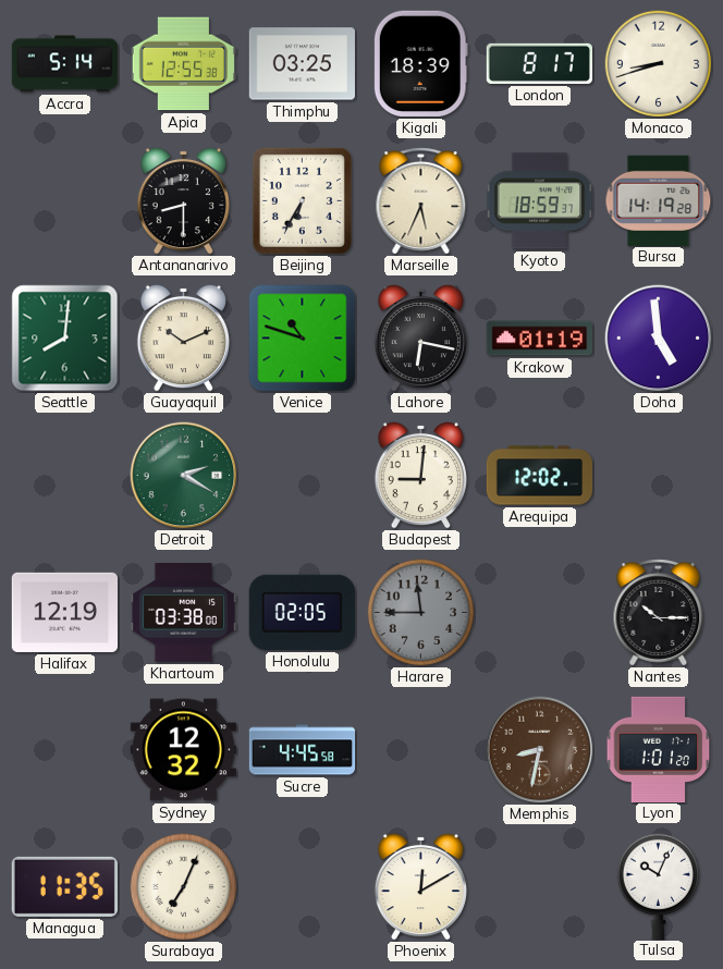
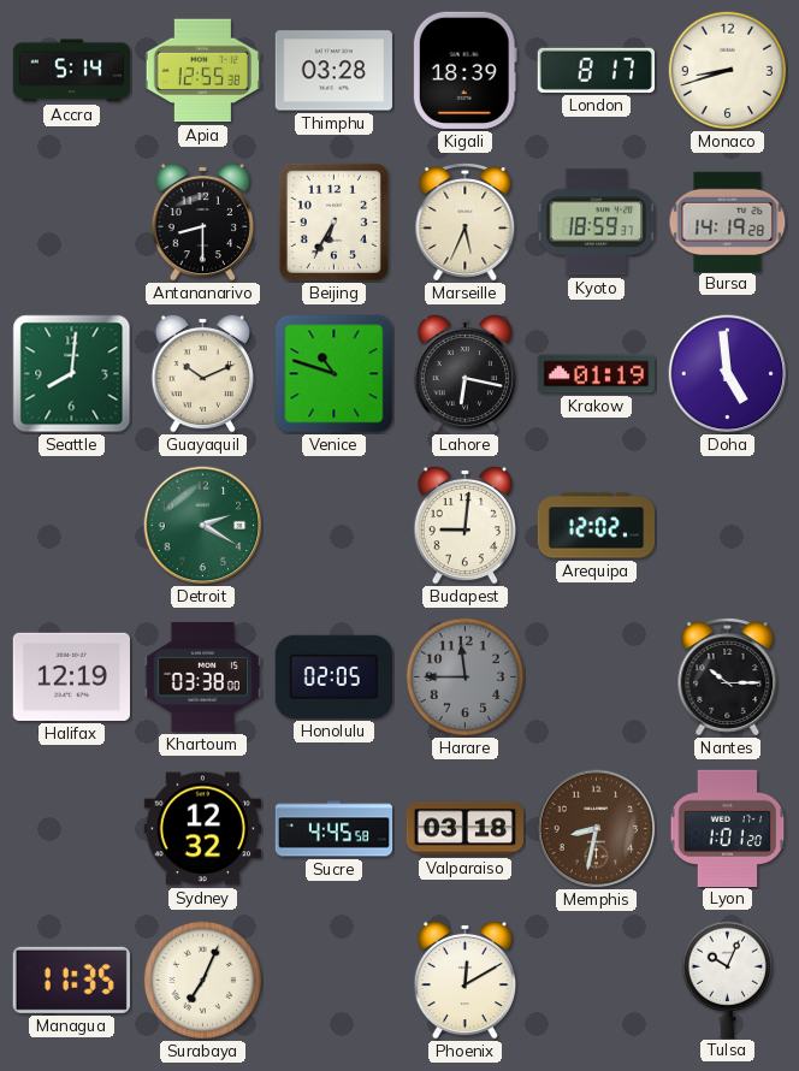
Thimphu: 03:25 -> 03:28
Valparaiso: none -> 03:18
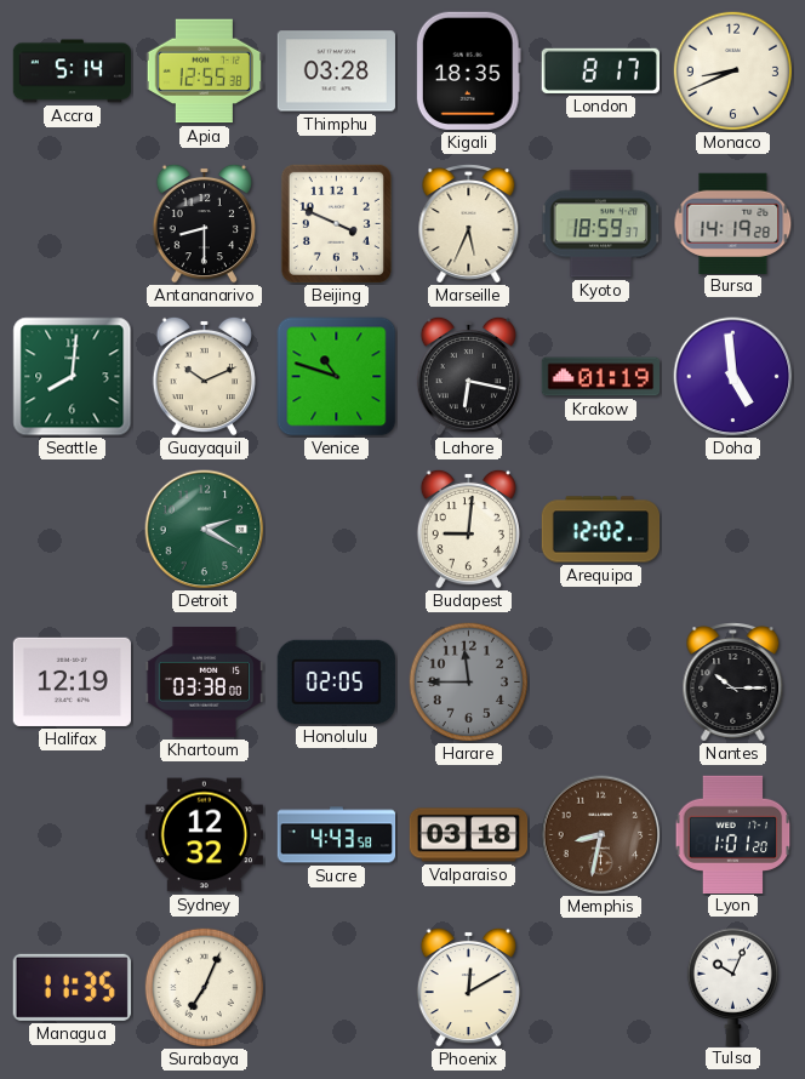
Kigali: 18:39 -> 18:35
Monaco: 8:42 -> 8:41
Beijing: 6:35 -> 3:49
Sucre: 4:45 -> 4:43
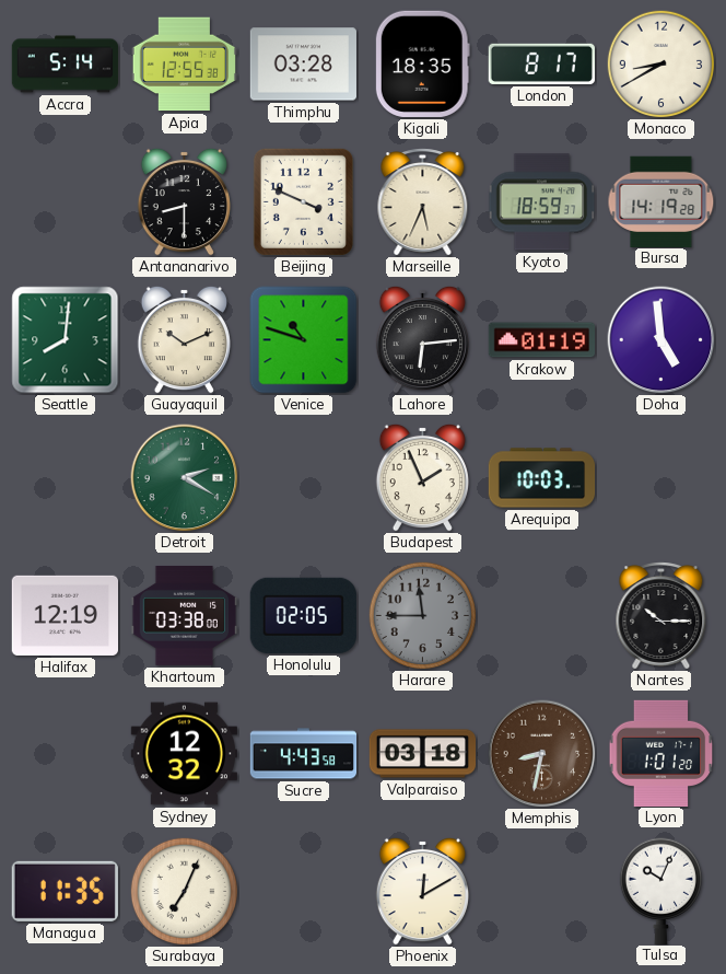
Monaco: 8:41 -> 8:40
Lahore: 6:17 -> 6:14
Budapest: 9:01 -> 1:56
Arequipa: 12:02 -> 10:03
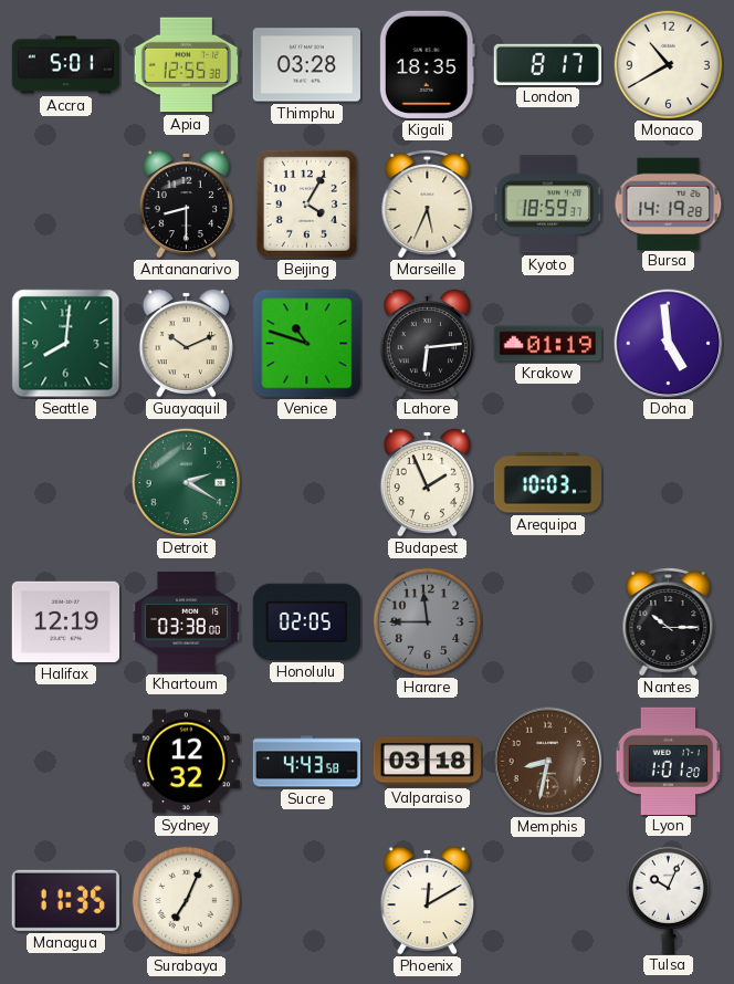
Accra: 5:14 -> 5:01
Monaco: 8:40 -> 10:40
Beijing: 3:49 -> 4:05
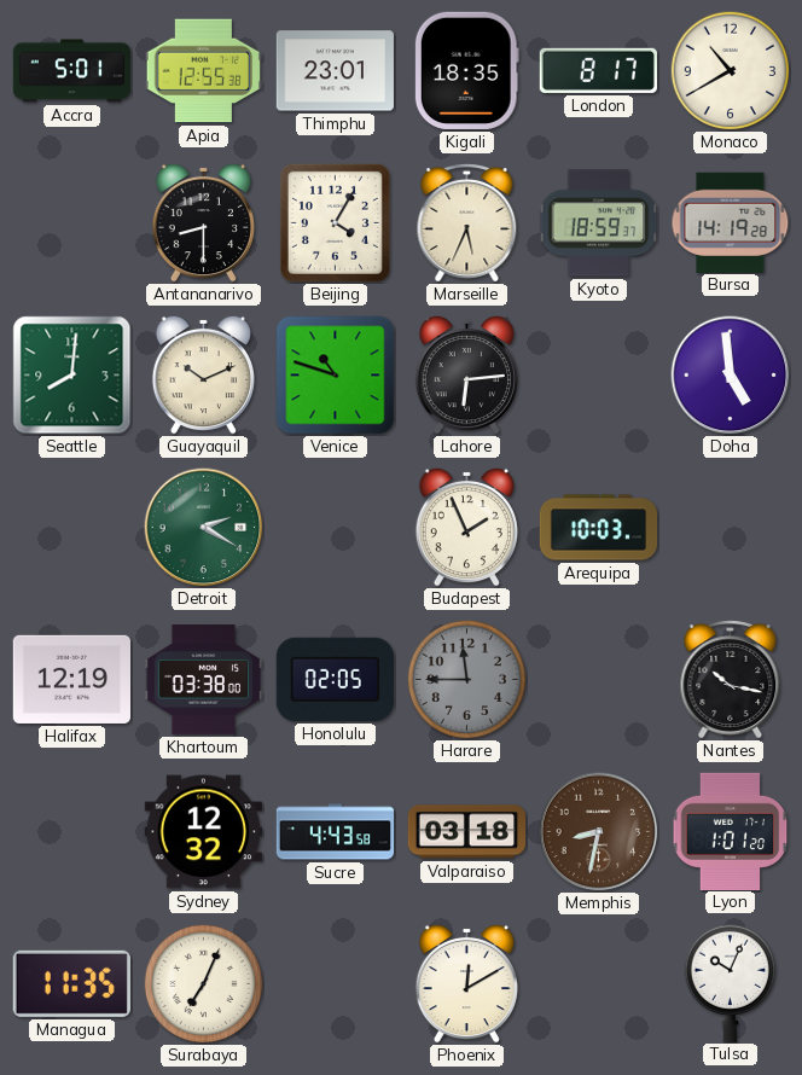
Thimphu: 03:28 -> 23:01
Krakow: 01:19 -> none
Nantes: 10:15 -> 10:17
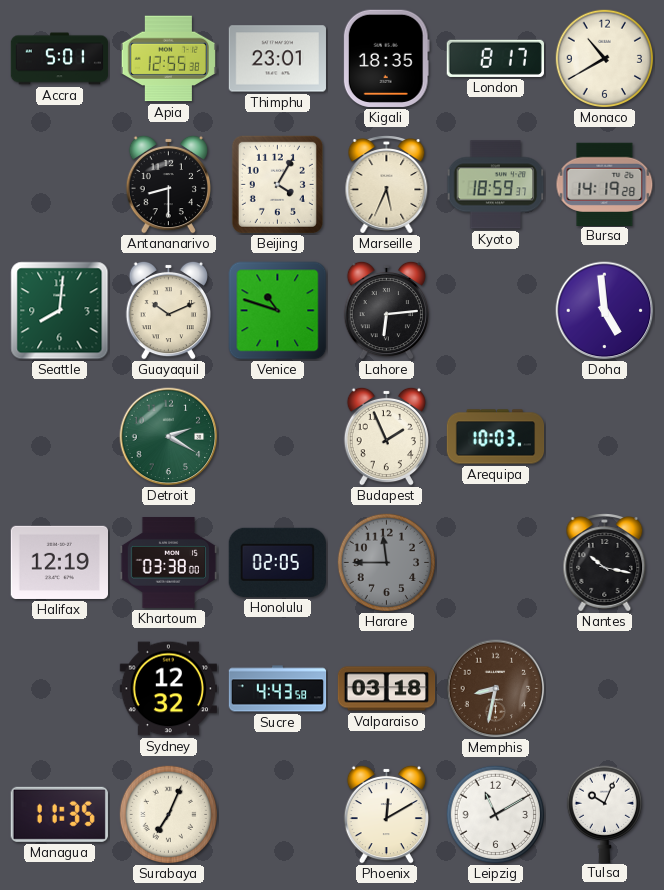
Lyon: 1:01 -> none
Leipzig: none -> 11:10
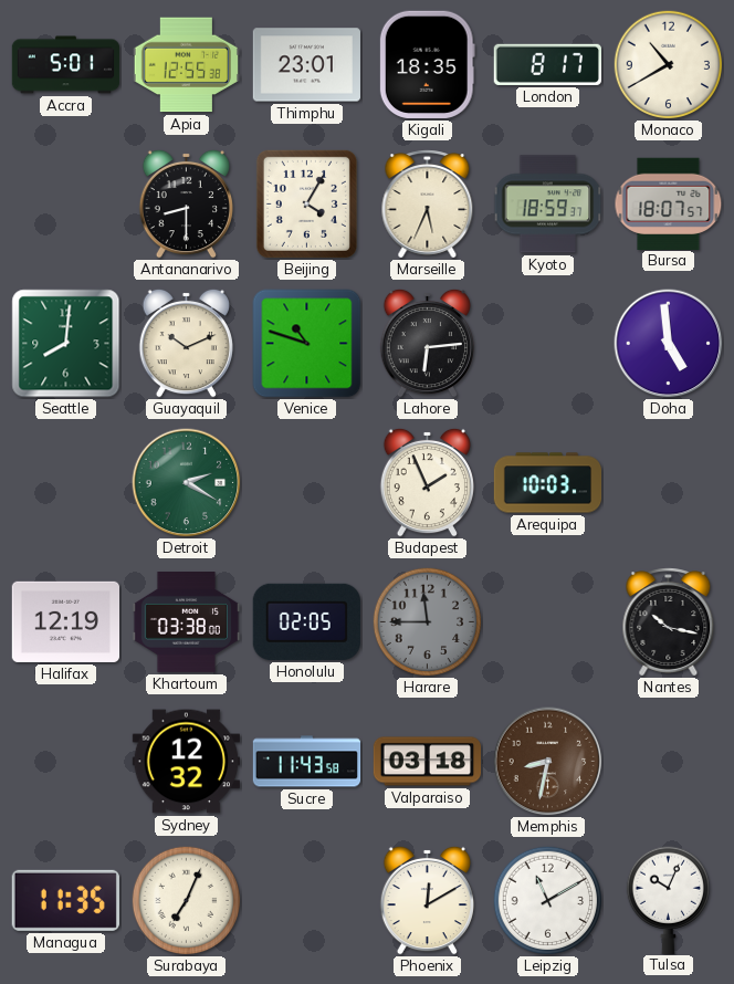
Bursa: 14:19 -> 18:07
Sucre: 4:43 -> 11:43
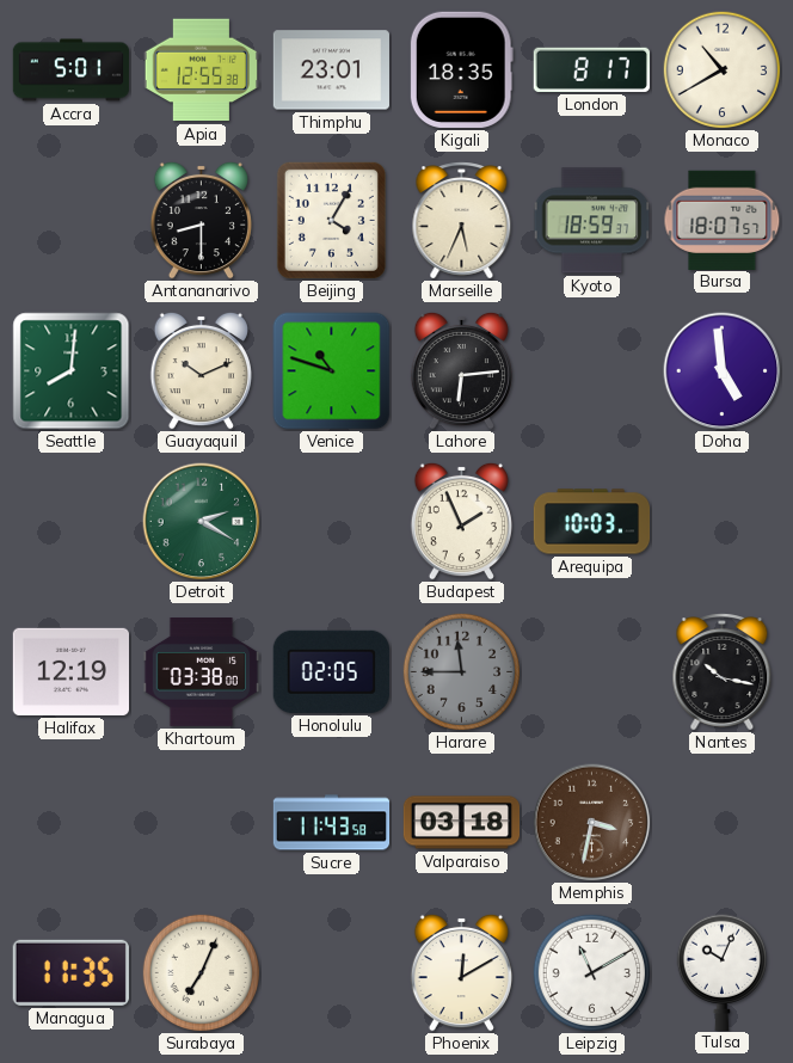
Sydney: 12:32 -> none
Memphis: 8:32 -> 3:32
